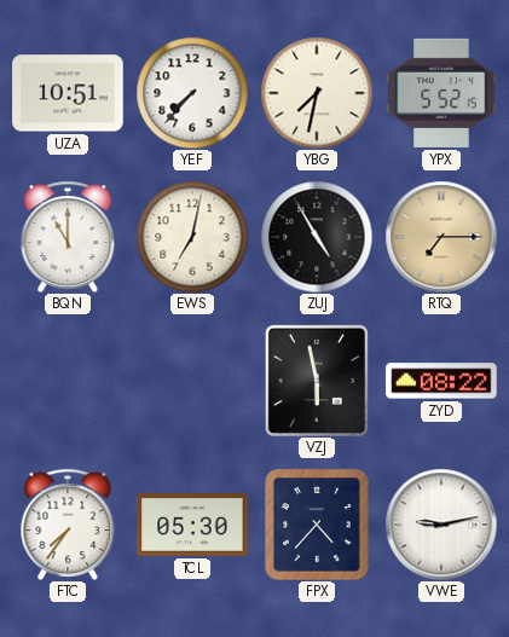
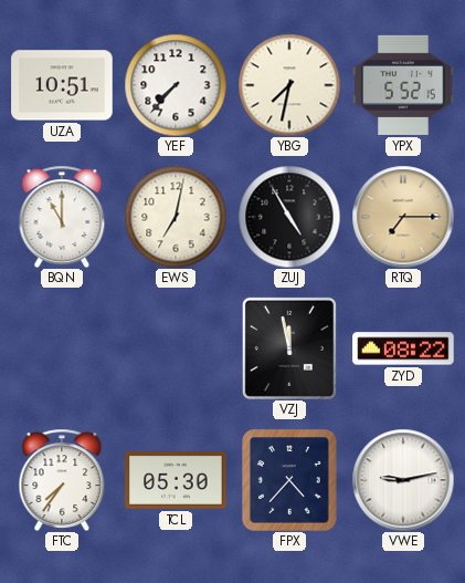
VZJ: 5:58 -> 11:58
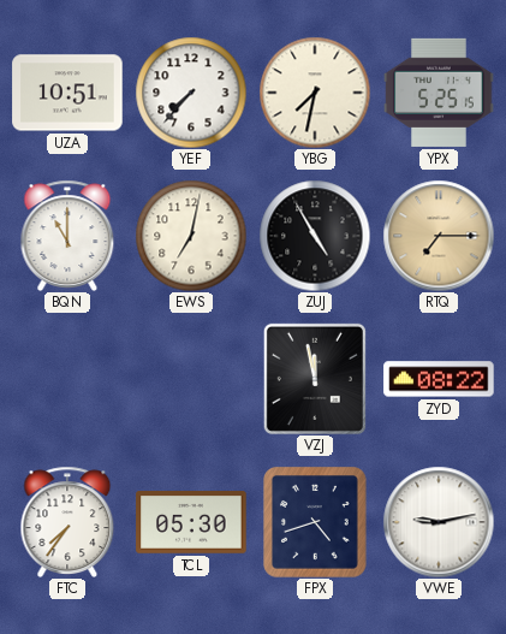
YPX: 5:52 -> 5:25
FPX: 4:37 -> 4:42
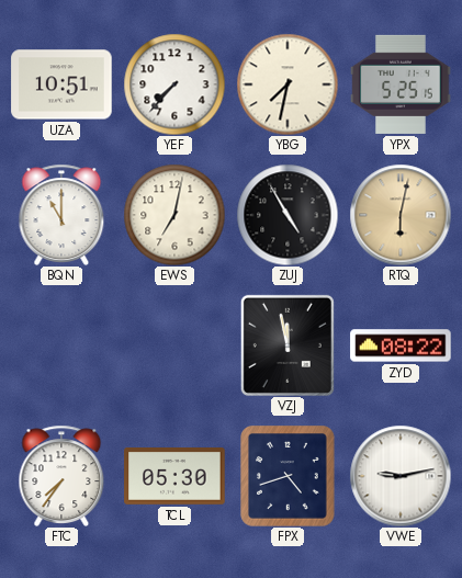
RTQ: 7:15 -> 6:02
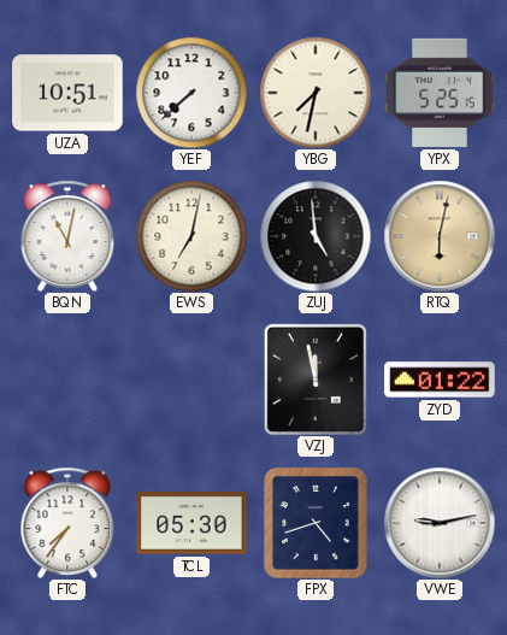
YEF: 7:37 -> 7:38
BQN: 11:00 -> 11:02
ZUJ: 4:55 -> 4:59
ZYD: 08:22 -> 01:22
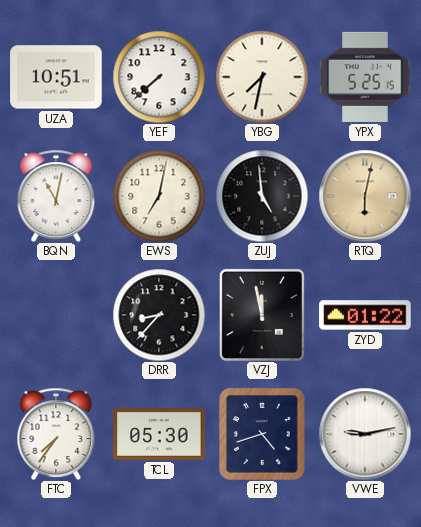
DRR: none -> 8:37
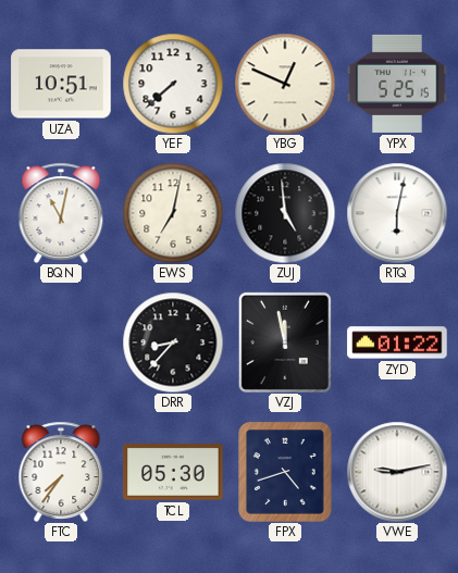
YBG: 7:32 -> 12:49
RTQ dial: champagne -> white
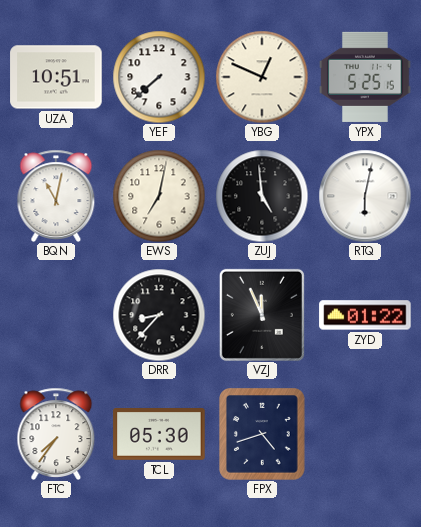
VZJ: 11:58 -> 11:56
VWE: 9:13 -> none
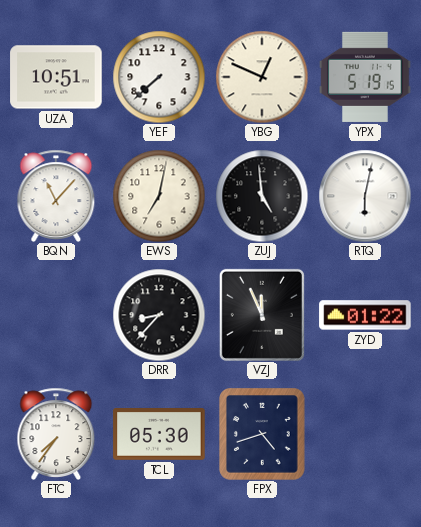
YPX: 5:25 -> 5:19
BQN: 11:02 -> 11:07
